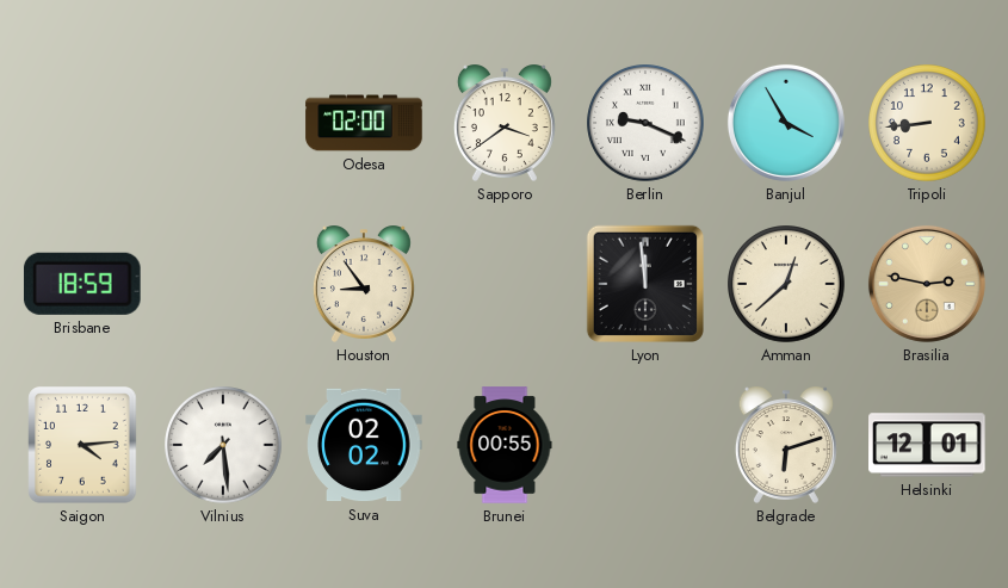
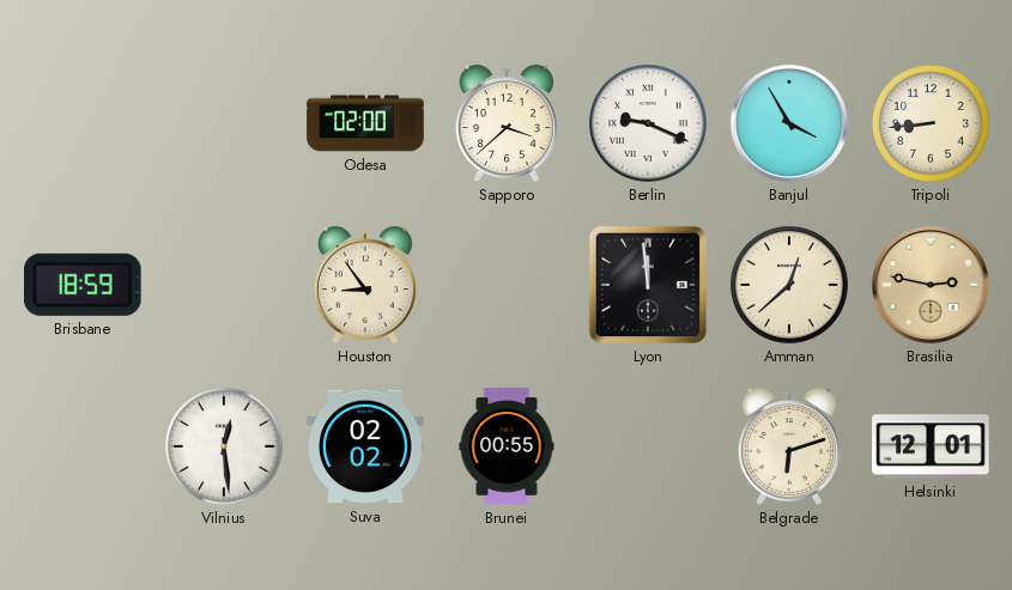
Sapporo: 3:39 -> 3:38
Saigon: 4:14 -> none
Vilnius: 7:29 -> 12:29
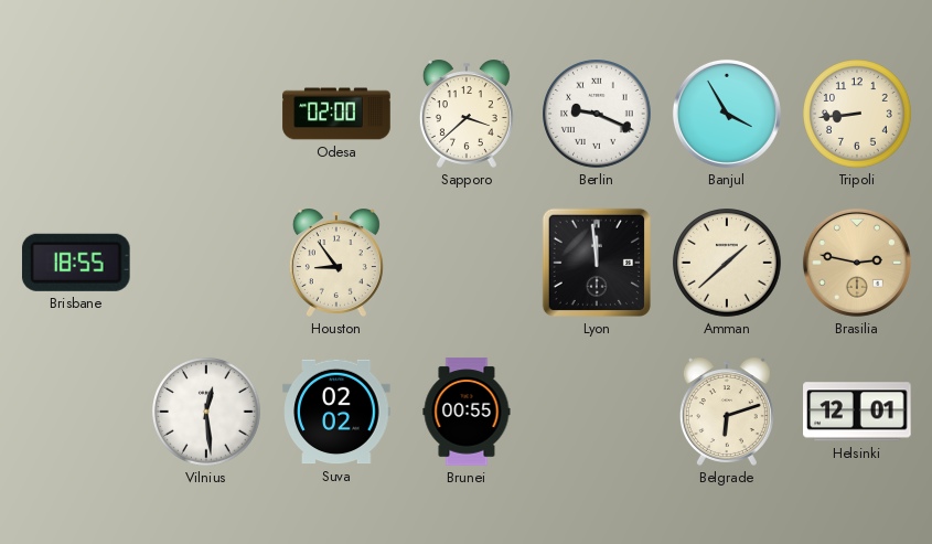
Brisbane: 18:59 -> 18:55
Amman: 12:38 -> 1:38
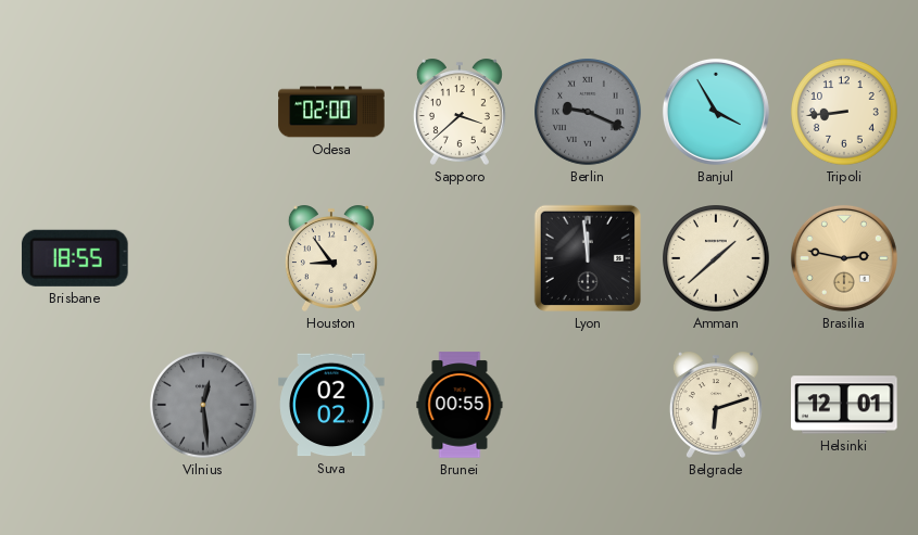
Berlin dial: white -> grey
Vilnius dial: white -> grey
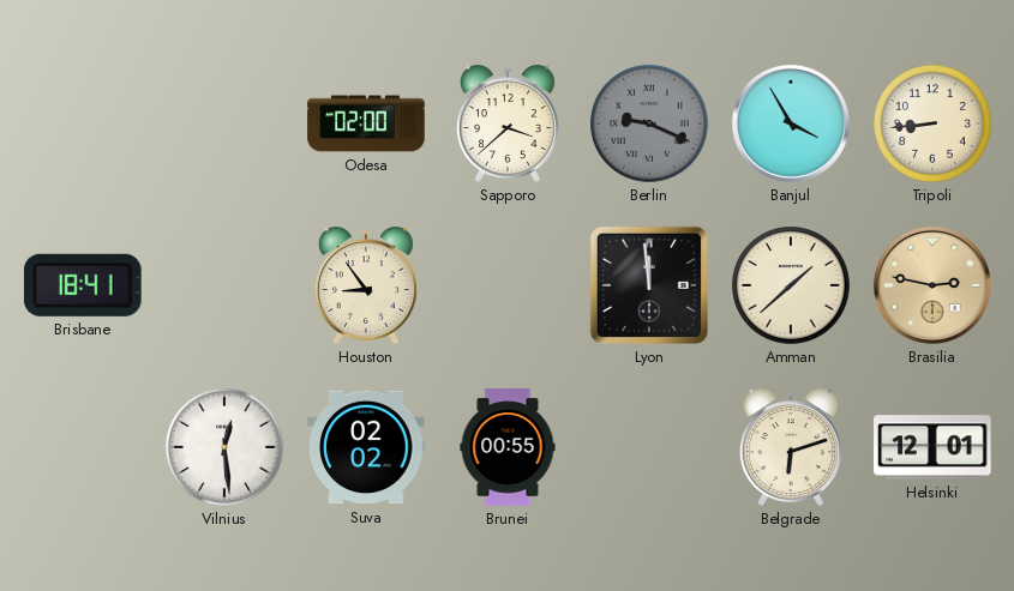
Brisbane: 18:55 -> 18:41
Vilnius dial: grey -> white
